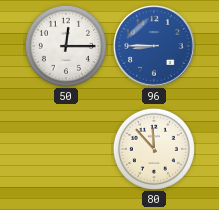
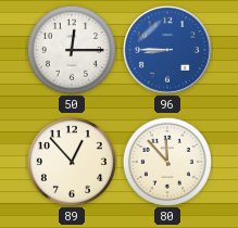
89: none -> 12:53
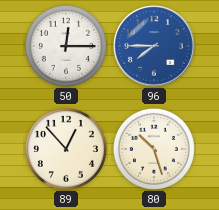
96: 8:45 -> 7:45
80: 11:53 -> 10:27
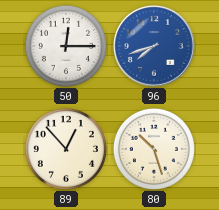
96: 7:45 -> 7:42
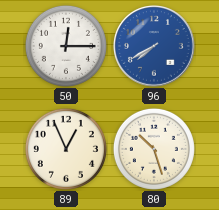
96: 7:42 -> 7:40
89: 12:53 -> 12:56
